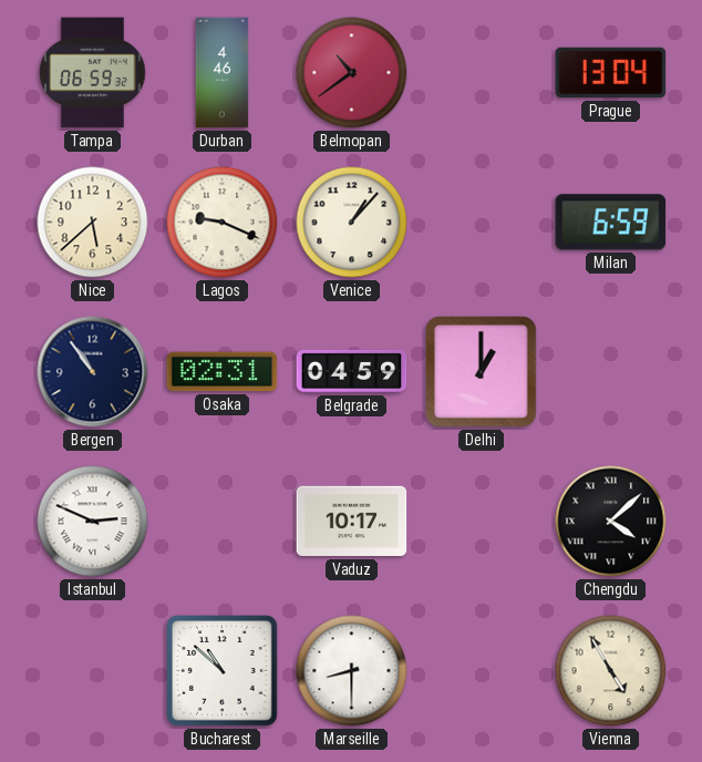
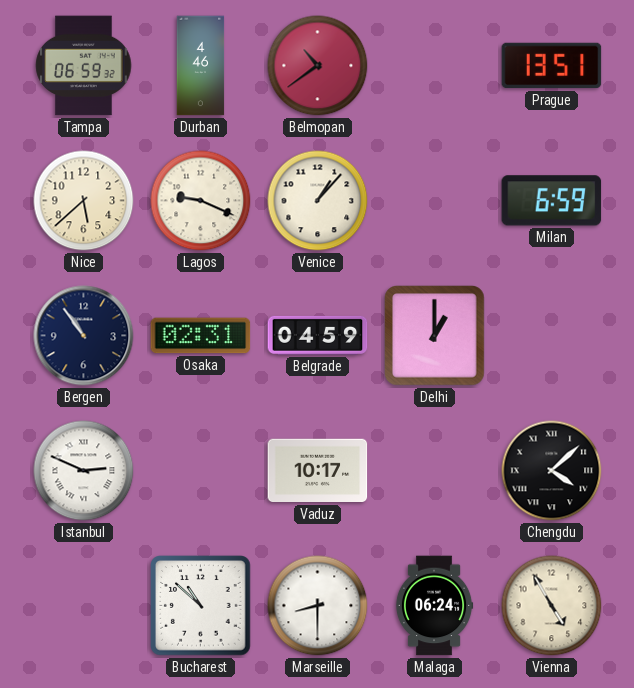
Prague: 13:04 -> 13:51
Malaga: none -> 06:24
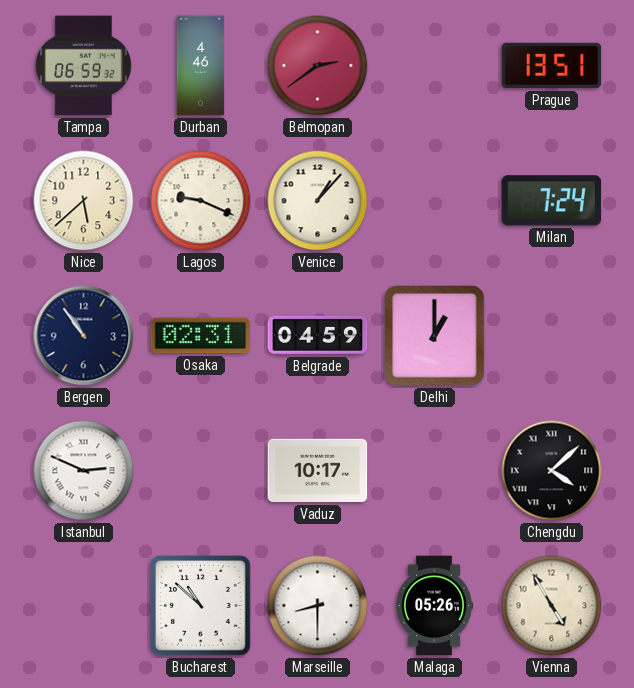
Belmopan: 10:39 -> 2:39
Milan: 6:59 -> 7:24
Malaga: 06:24 -> 05:26
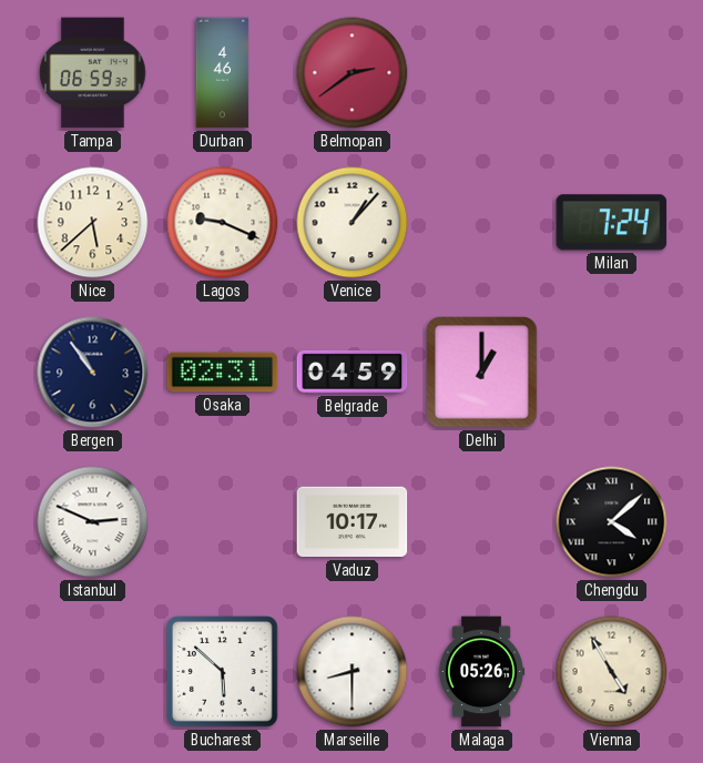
Prague: 13:51 -> none
Bucharest: 10:52 -> 5:52
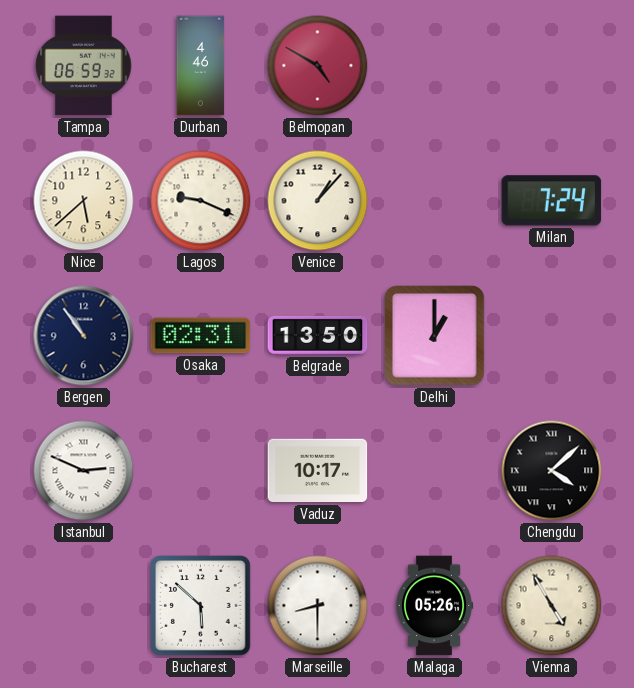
Belmopan: 2:39 -> 4:50
Belgrade: 04:59 -> 13:50
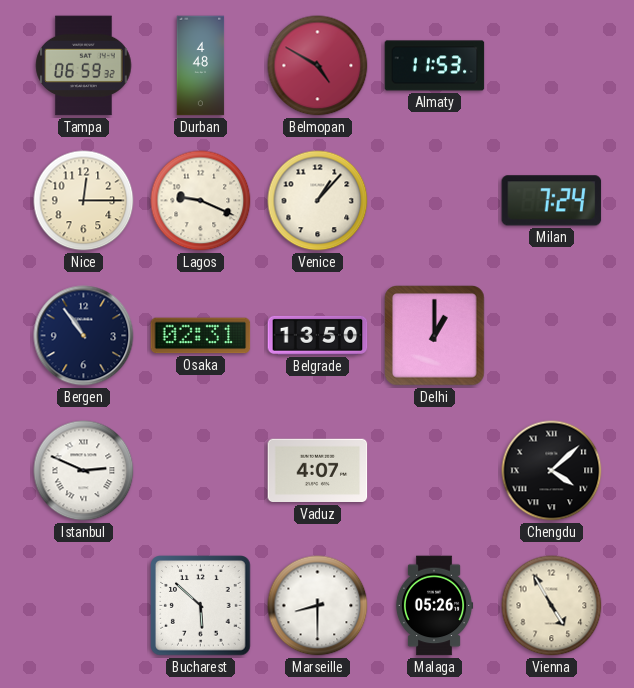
Durban: 4:46 -> 4:48
Almaty: none -> 11:53
Nice: 5:38 -> 12:15
Vaduz: 10:17 -> 4:07
